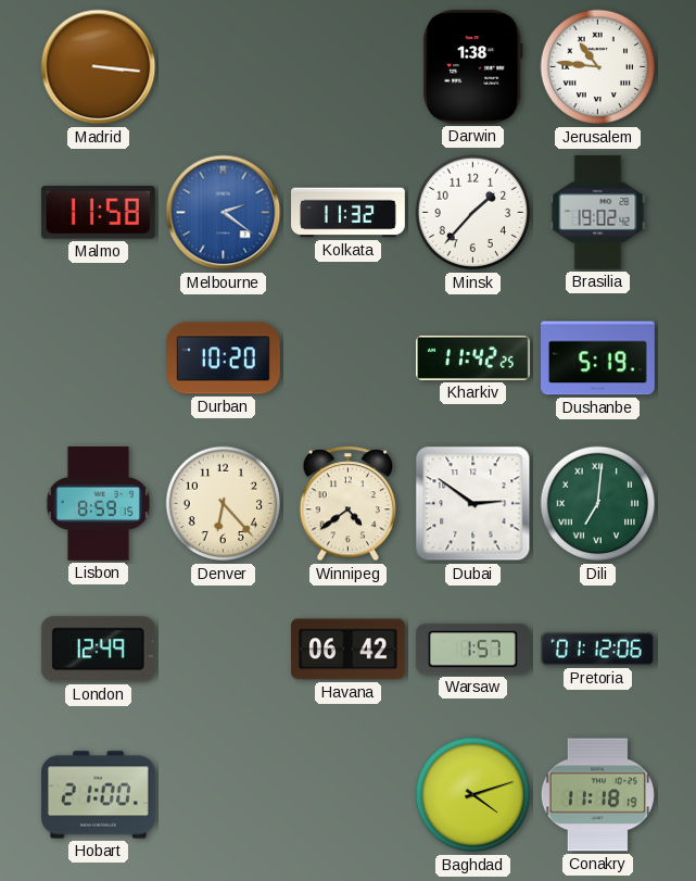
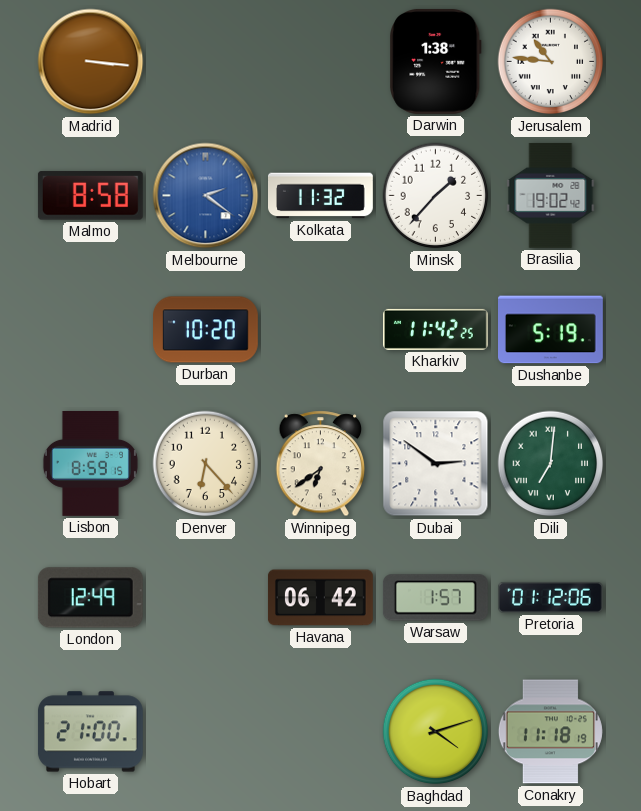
Malmo: 11:58 -> 8:58
Winnipeg: 4:39 -> 6:39
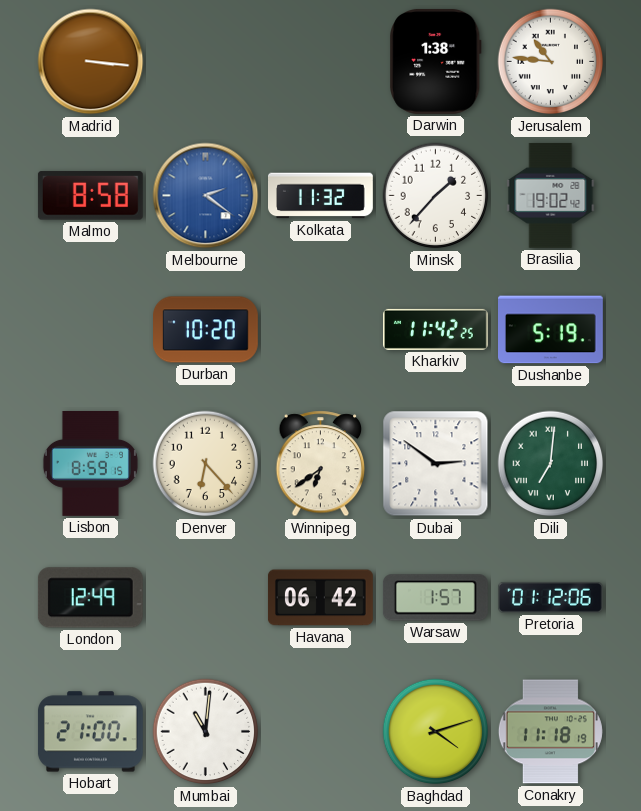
Mumbai: none -> 11:01
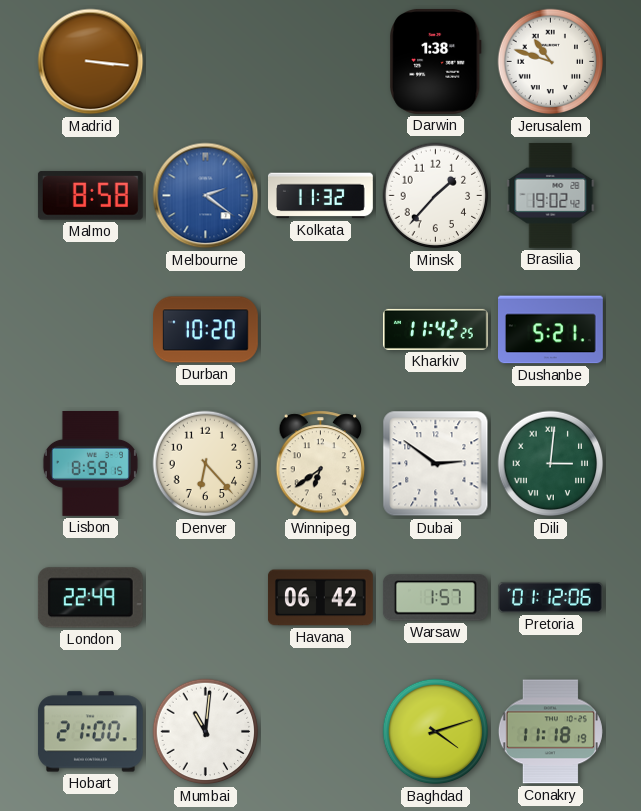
Jerusalem: 10:46 -> 10:48
Dushanbe: 5:19 -> 5:21
Dili: 7:01 -> 3:01
London: 12:49 -> 22:49
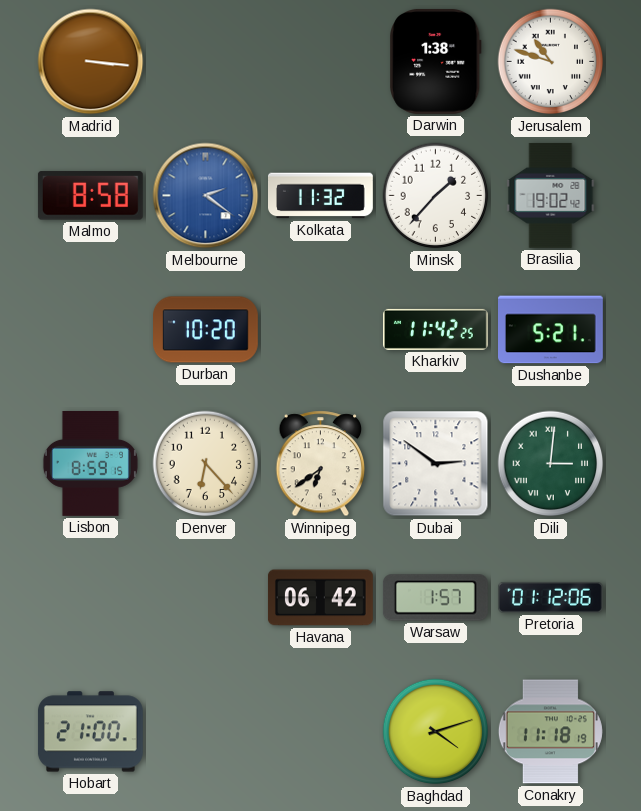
London: 22:49 -> none
Mumbai: 11:01 -> none
